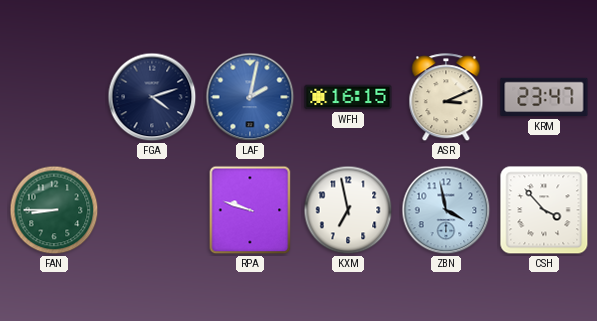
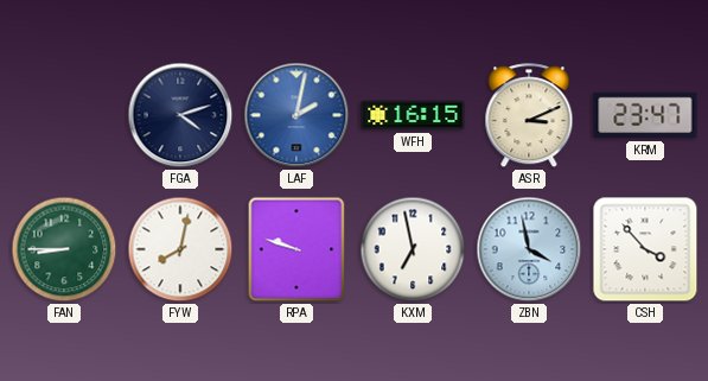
FYW: none -> 8:02
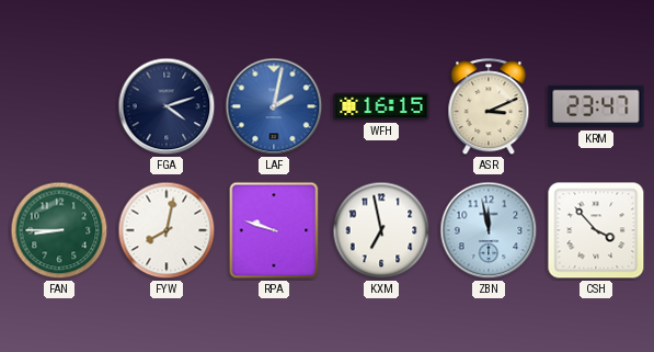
ZBN: 3:58 -> 11:58
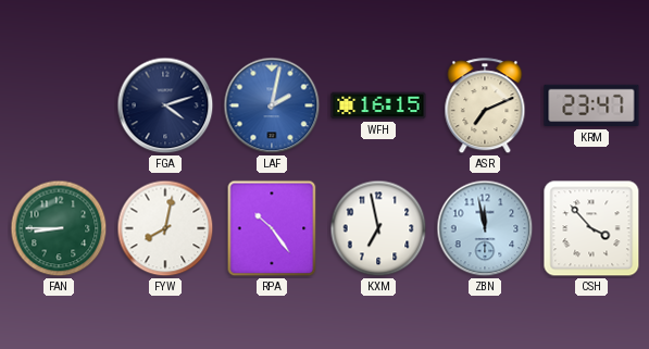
ASR: 3:11 -> 7:11
RPA: 9:48 -> 10:24
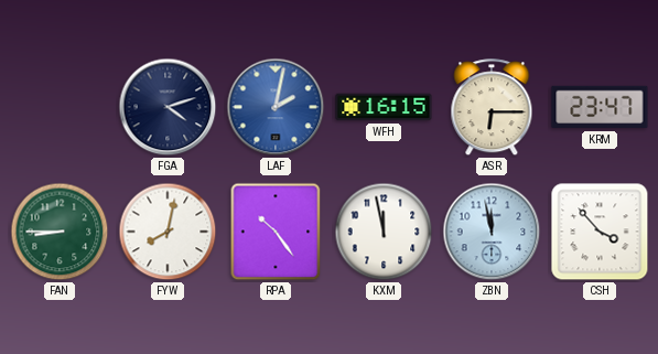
ASR: 7:11 -> 6:15
KXM: 6:58 -> 11:58
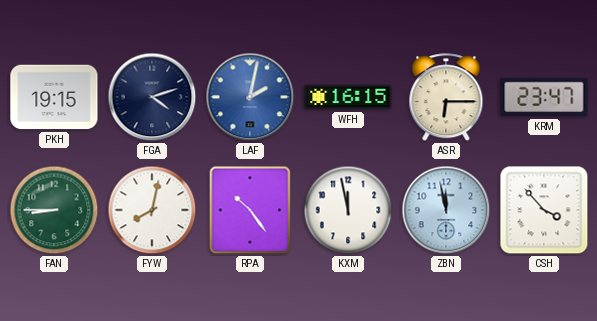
PKH: none -> 19:15
